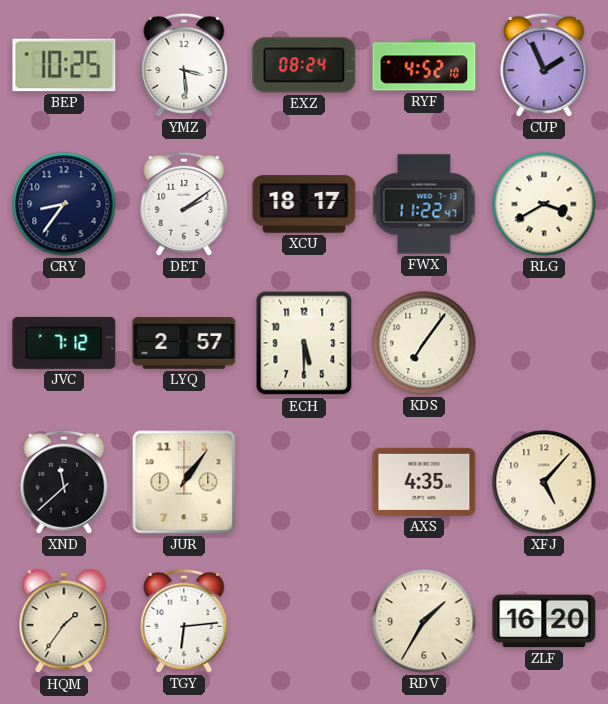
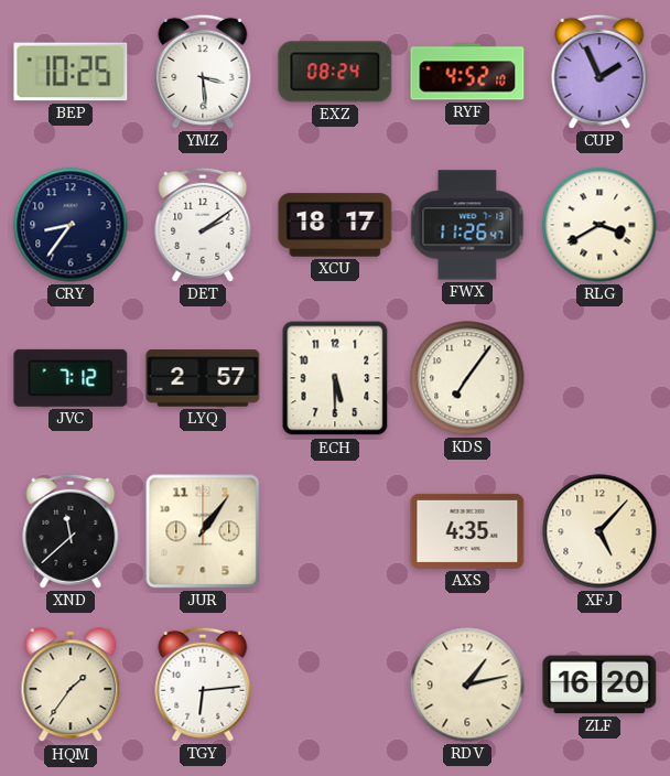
FWX: 11:22 -> 11:26
RDV: 1:35 -> 1:13
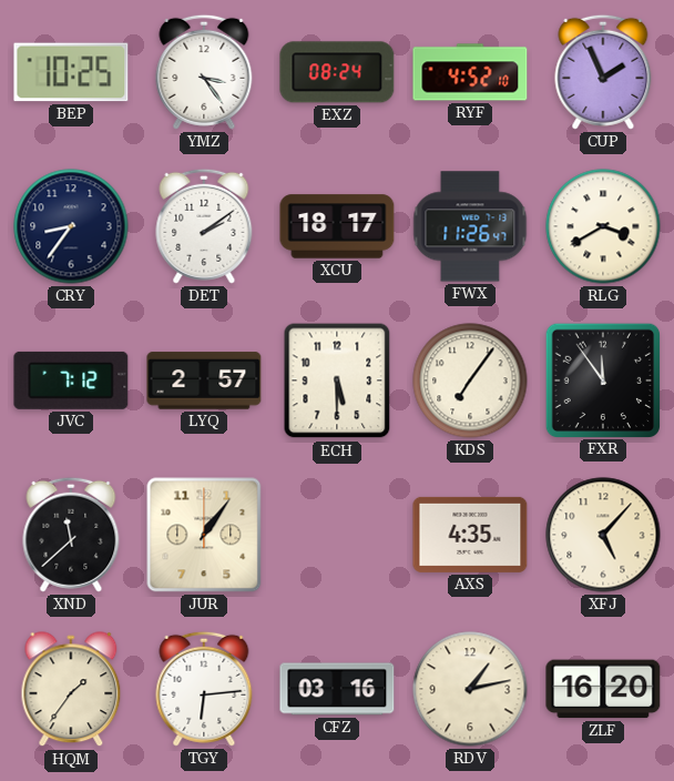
YMZ: 3:29 -> 3:24
FXR: none -> 11:54
CFZ: none -> 03:16
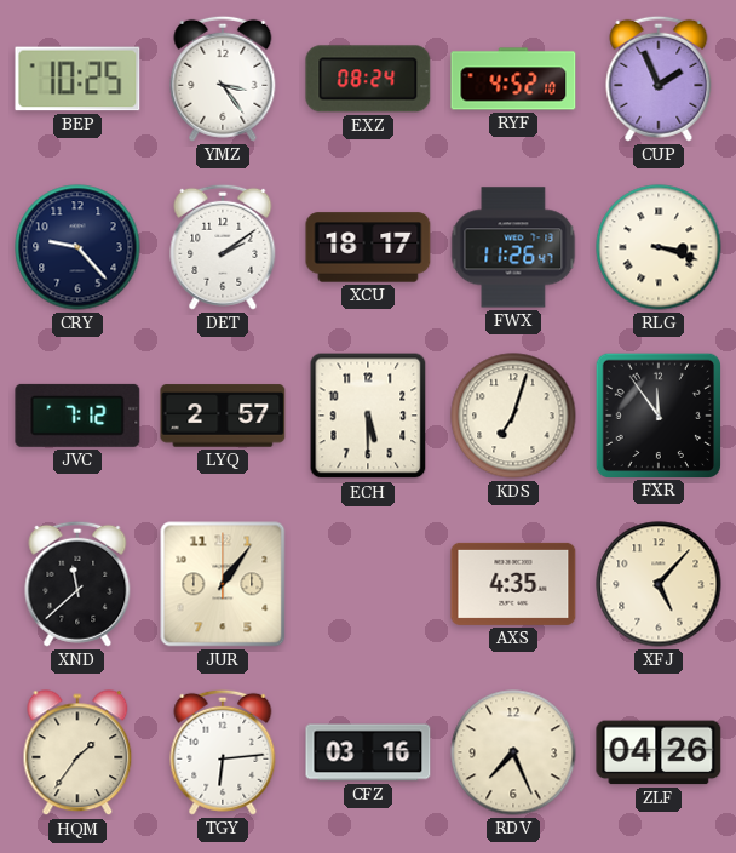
CRY: 8:36 -> 9:23
RLG: 3:40 -> 3:18
KDS: 7:06 -> 7:03
RDV: 1:13 -> 7:26
ZLF: 16:20 -> 04:26
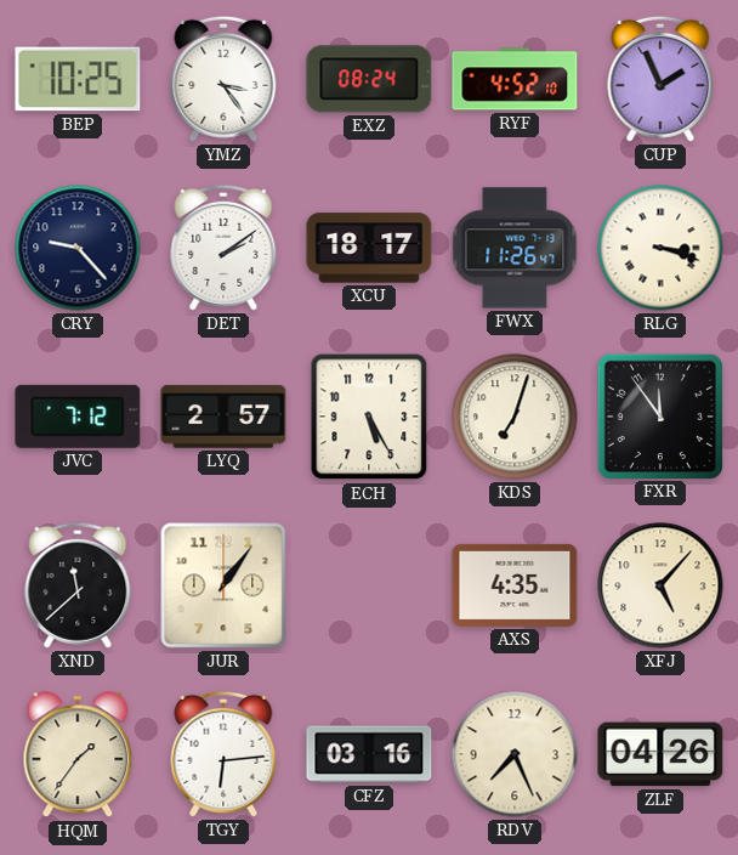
ECH: 5:30 -> 5:25
